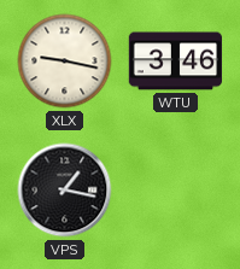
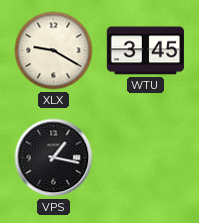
XLX: 9:17 -> 9:20
WTU: 3:46 -> 3:45
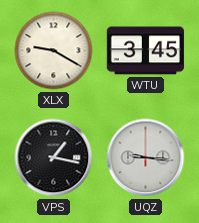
UQZ: none -> 9:16
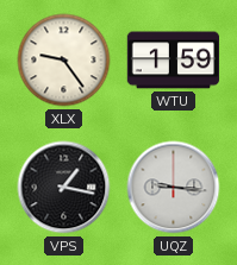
XLX: 9:20 -> 9:24
WTU: 3:45 -> 1:59
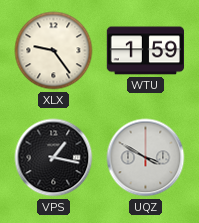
UQZ: 9:16 -> 3:50
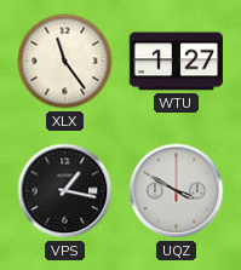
XLX: 9:24 -> 11:24
WTU: 1:59 -> 1:27
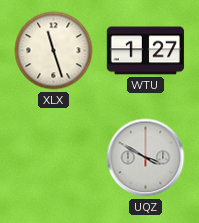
XLX: 11:24 -> 11:27
VPS: 1:17 -> none
